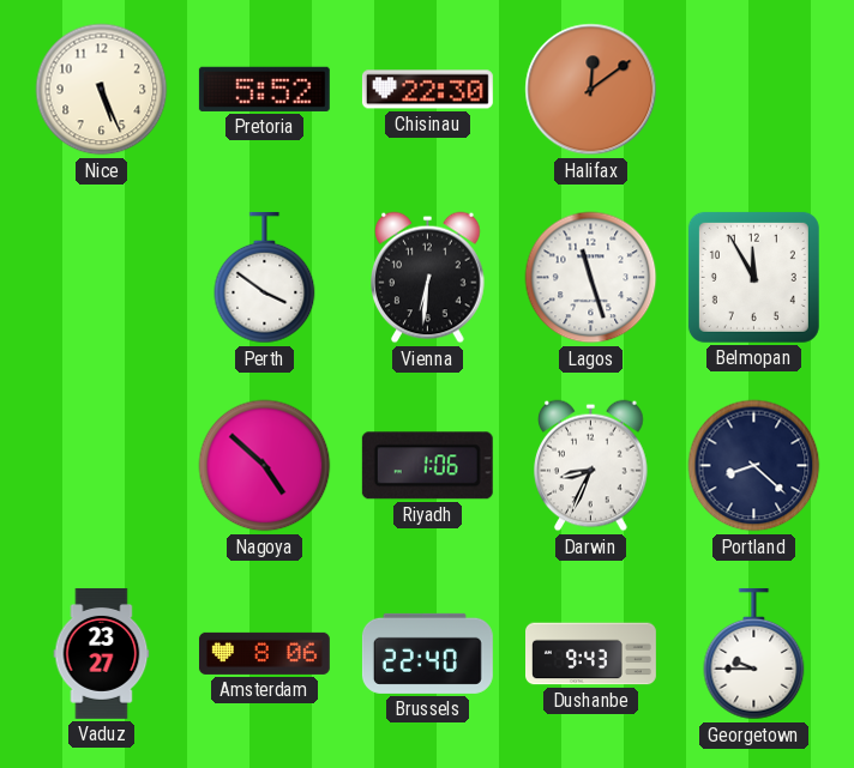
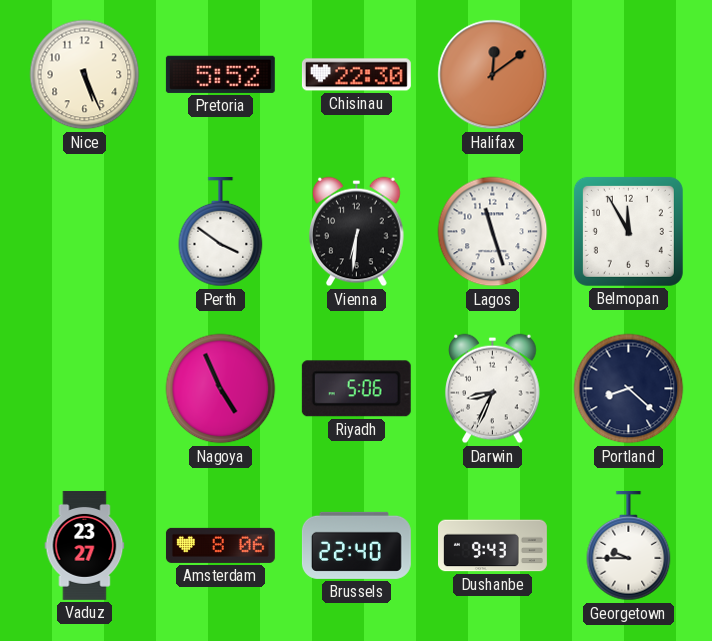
Nagoya: 4:52 -> 4:56
Riyadh: 1:06 -> 5:06
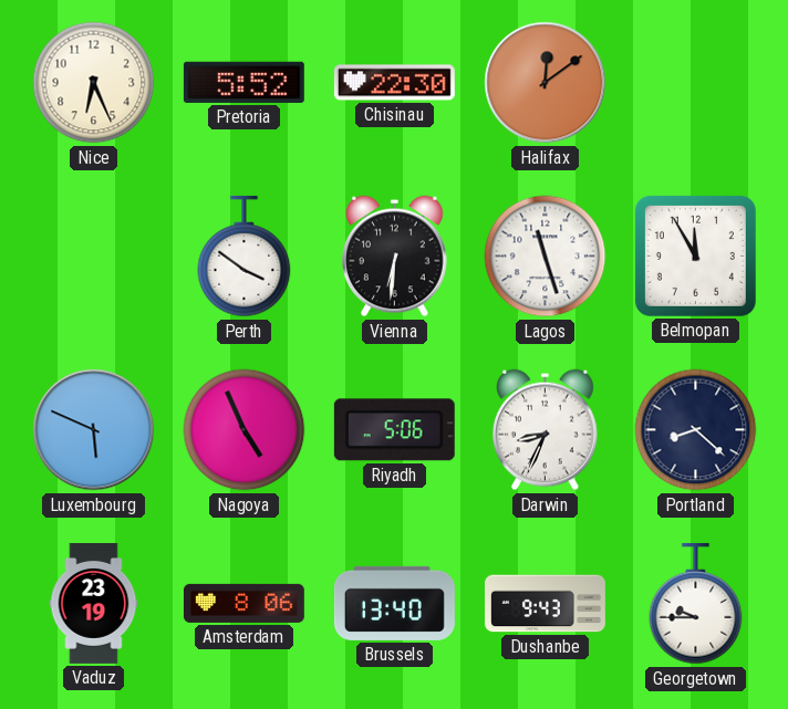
Nice: 5:26 -> 6:26
Luxembourg: none -> 5:49
Vaduz: 23:27 -> 23:19
Brussels: 22:40 -> 13:40
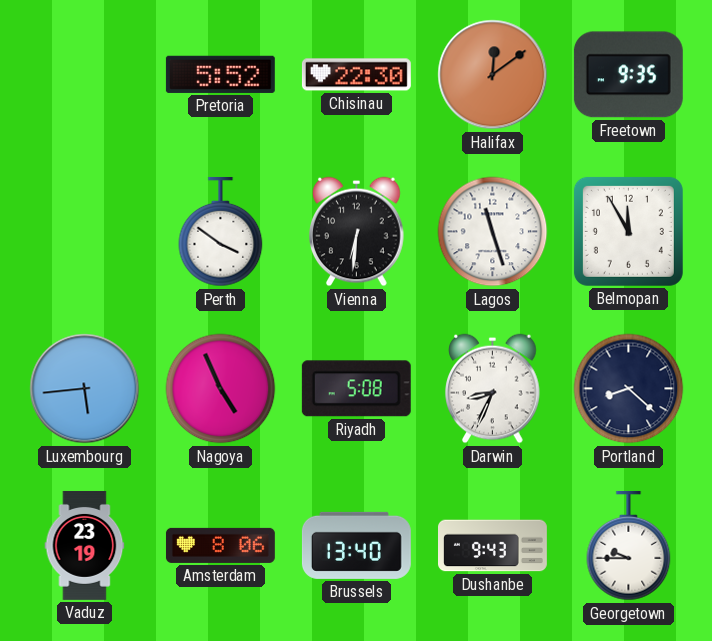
Nice: 6:26 -> none
Freetown: none -> 9:35
Luxembourg: 5:49 -> 5:44
Riyadh: 5:06 -> 5:08
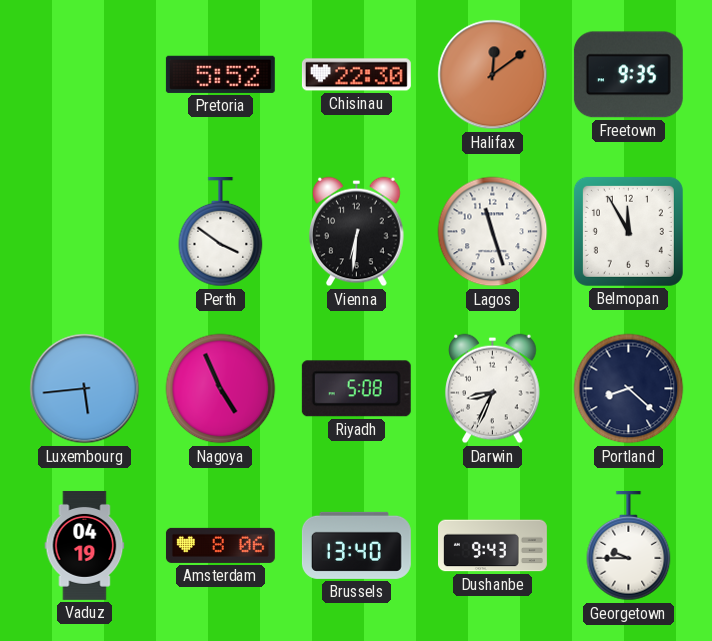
Vaduz: 23:19 -> 04:19
